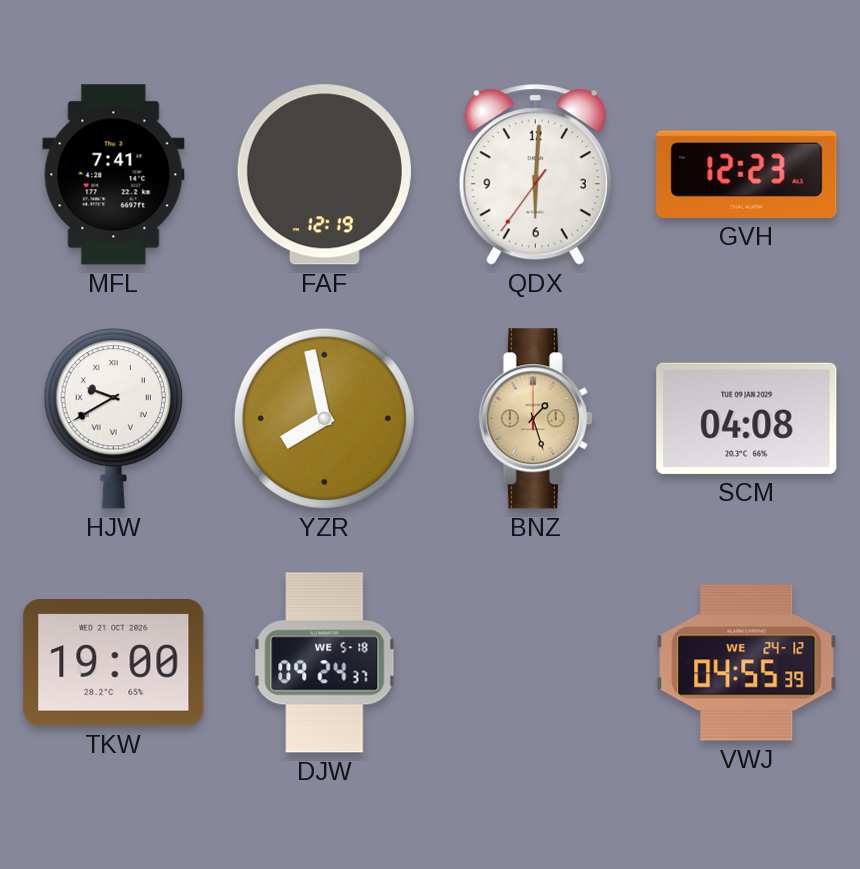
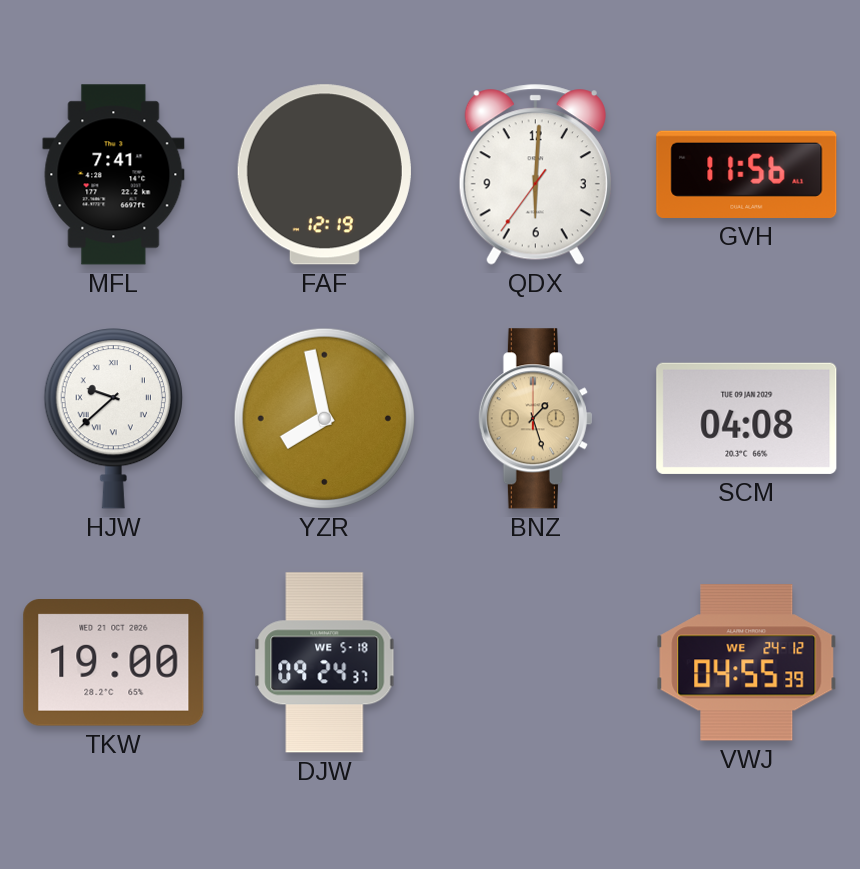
GVH: 12:23 -> 11:56
HJW: 9:40 -> 9:38
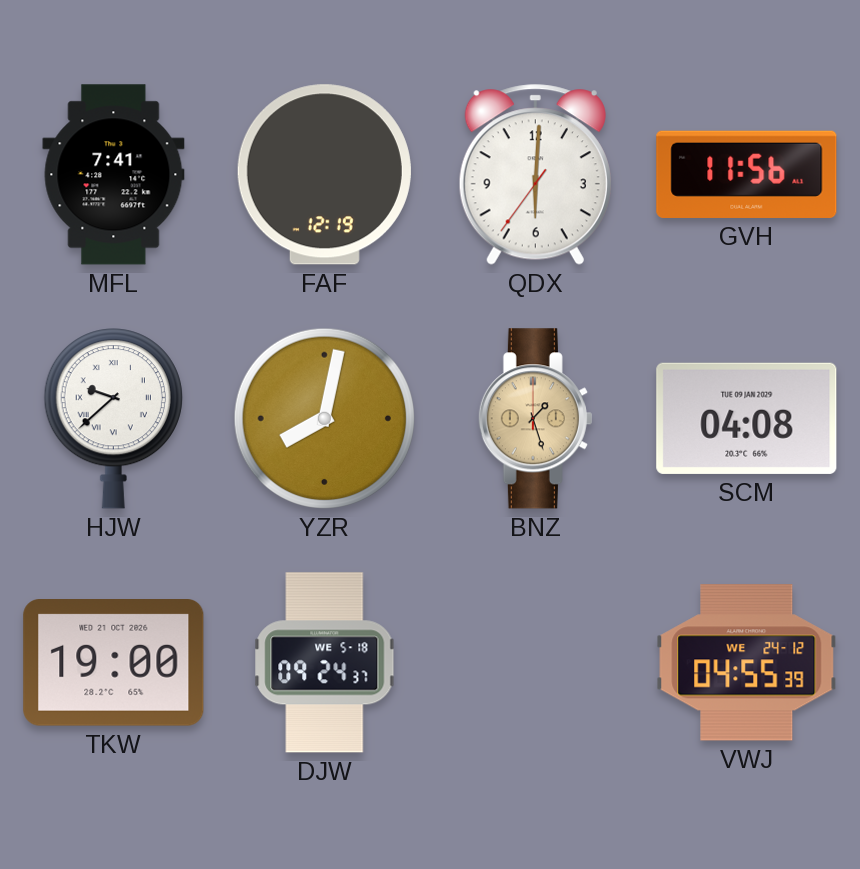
YZR: 7:58 -> 8:02
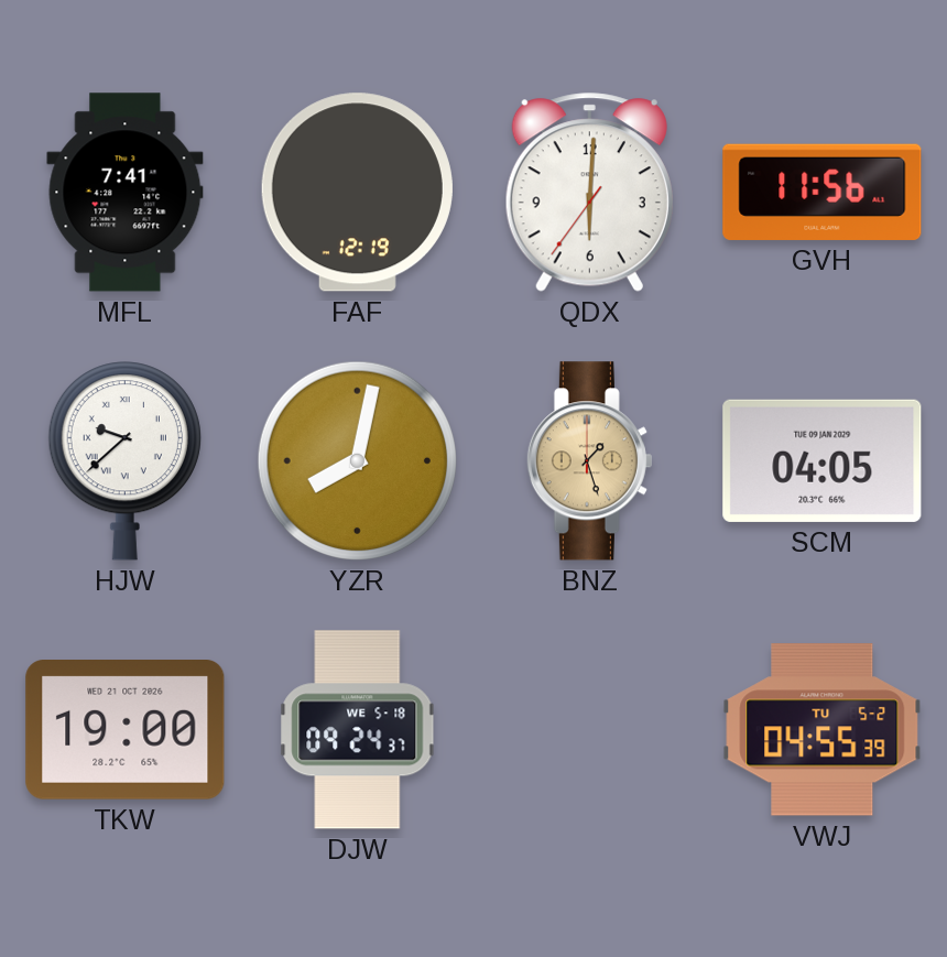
SCM: 04:08 -> 04:05
VWJ date: WE 24-12 -> TU 5-2
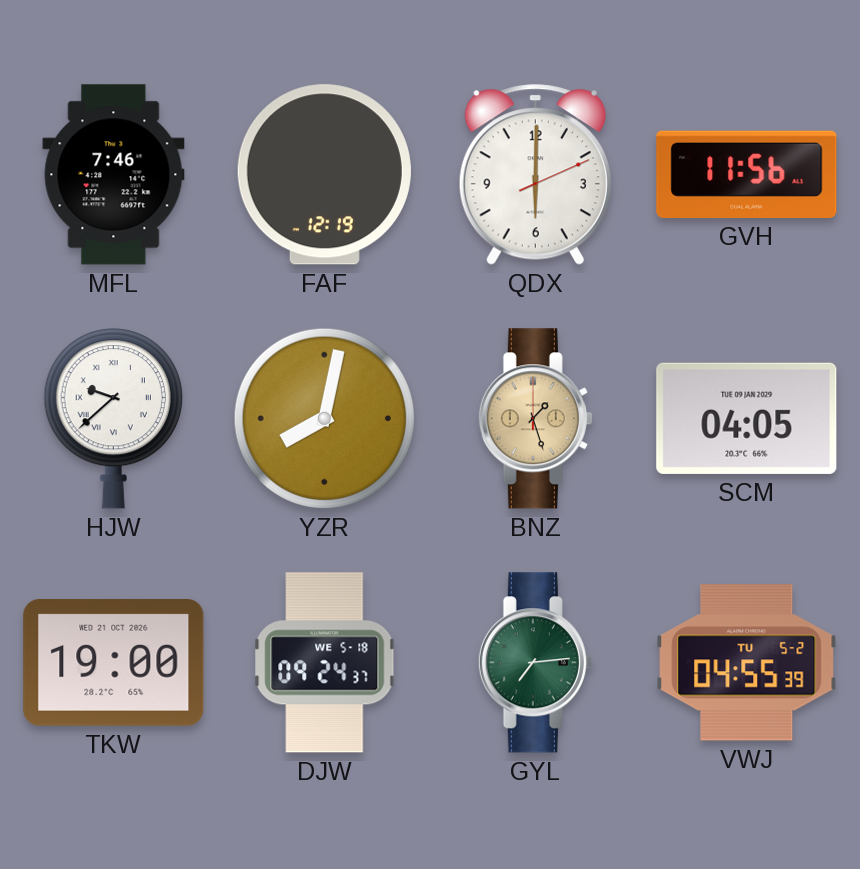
MFL: 7:41 -> 7:46
QDX: 6:00:36 -> 6:00:11
GYL: none -> 7:14
